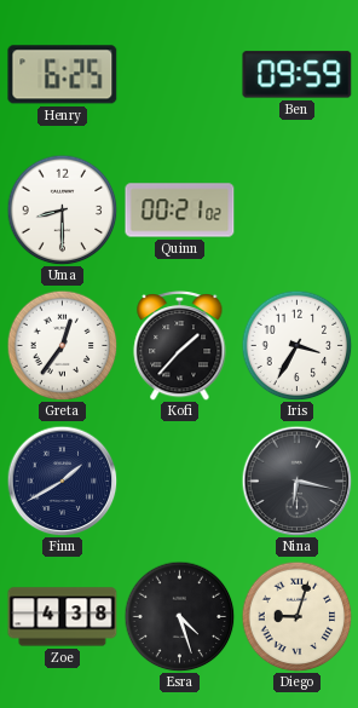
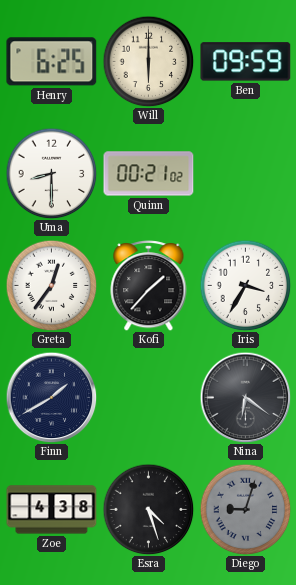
Will: none -> 6:00
Nina: 6:17 -> 6:21
Diego dial: cream -> grey
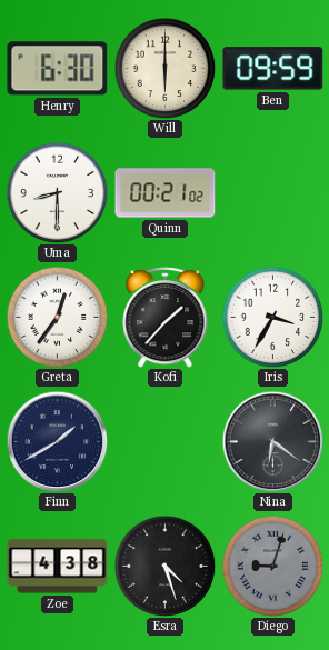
Henry: 6:25 -> 6:30
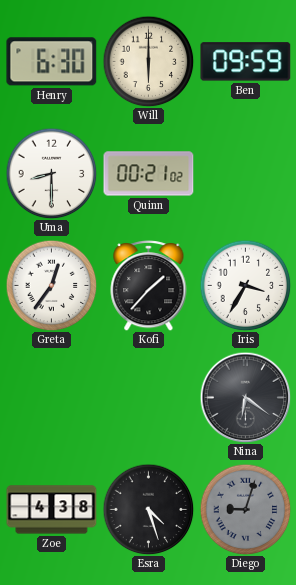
Finn: 1:40 -> none
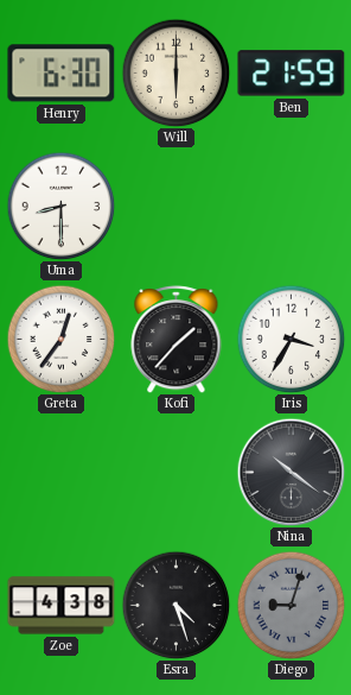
Ben: 09:59 -> 21:59
Quinn: 00:21 -> none
Nina: 6:21 -> 10:21
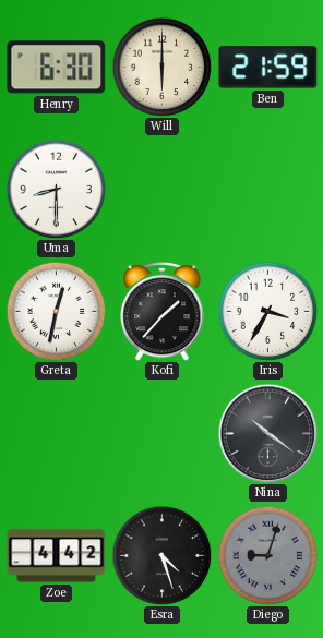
Greta: 12:36 -> 12:32
Zoe: 4:38 -> 4:42
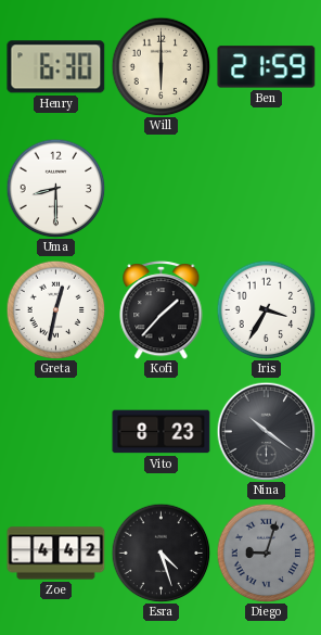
Vito: none -> 8:23
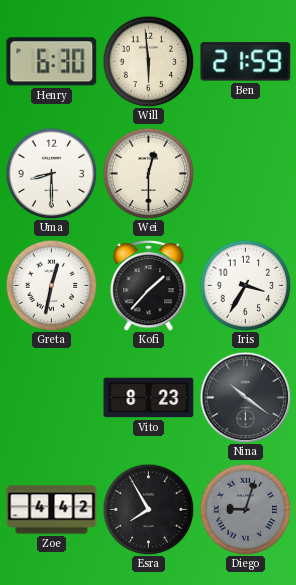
Will: 6:00 -> 5:59
Wei: none -> 12:30
Esra: 4:27 -> 7:55
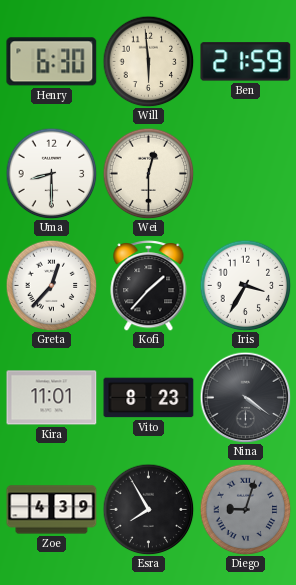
Greta: 12:32 -> 12:37
Kira: none -> 11:01
Nina: 10:21 -> 4:21
Zoe: 4:42 -> 4:39
